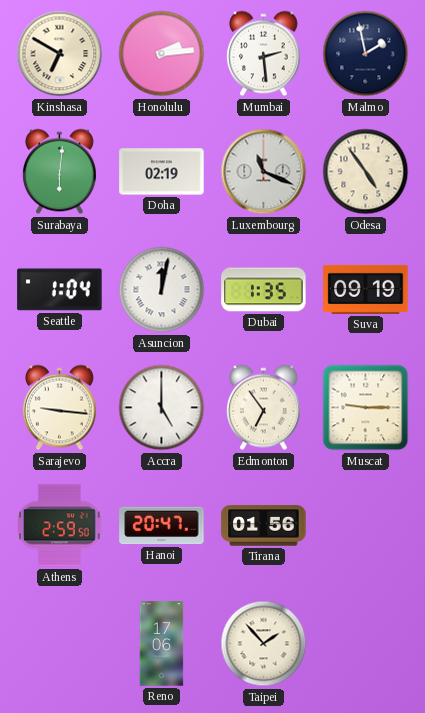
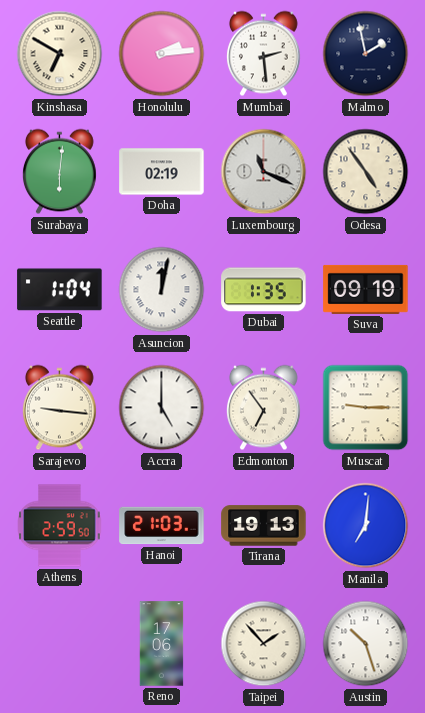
Hanoi: 20:47 -> 21:03
Tirana: 01:56 -> 19:13
Manila: none -> 7:01
Austin: none -> 10:27
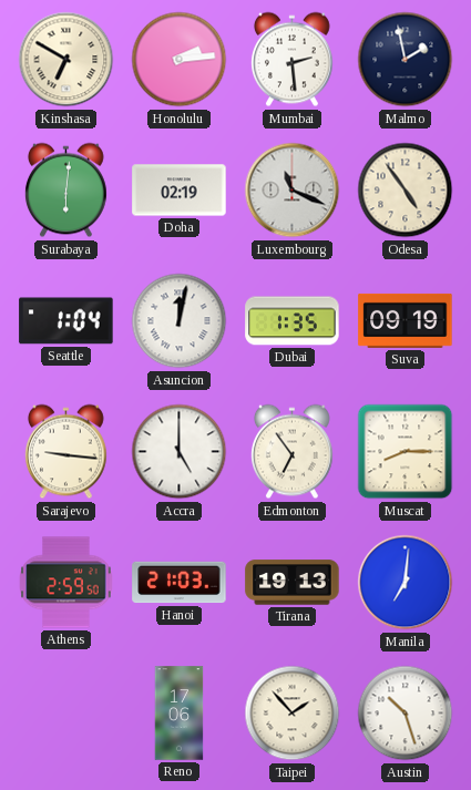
Muscat: 9:15 -> 8:15
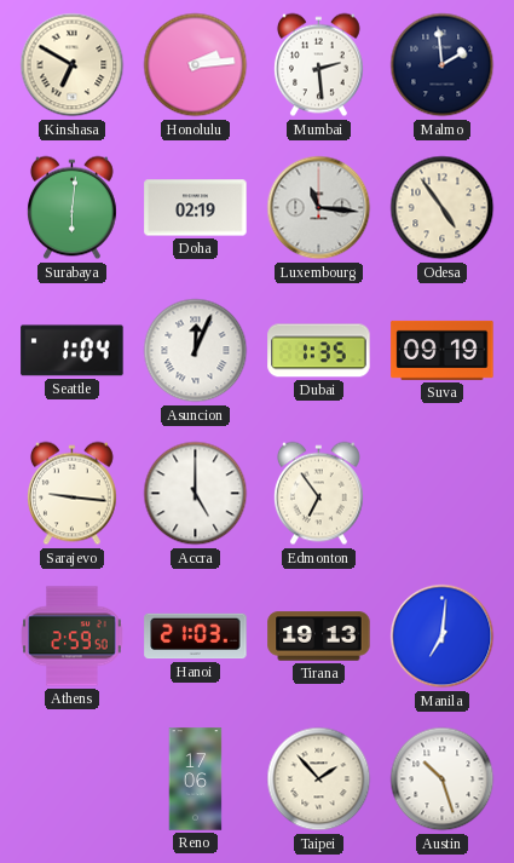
Malmo: 1:58 -> 1:59
Luxembourg: 11:19 -> 11:16
Asuncion: 12:02 -> 12:04
Muscat: 8:15 -> none
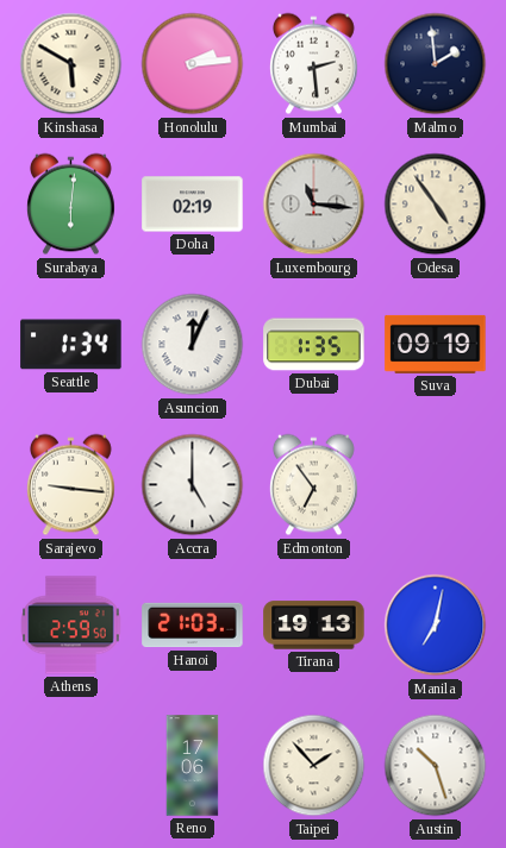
Kinshasa: 6:50 -> 5:50
Seattle: 1:04 -> 1:34
Manila: 7:01 -> 7:02
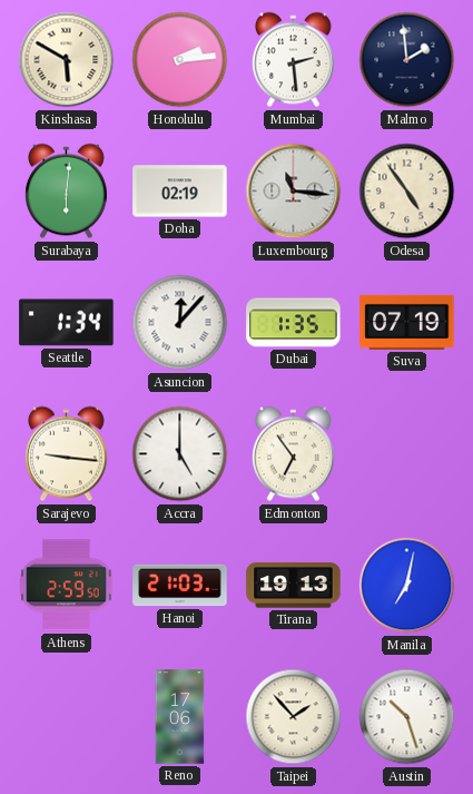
Asuncion: 12:04 -> 12:07
Suva: 09:19 -> 07:19
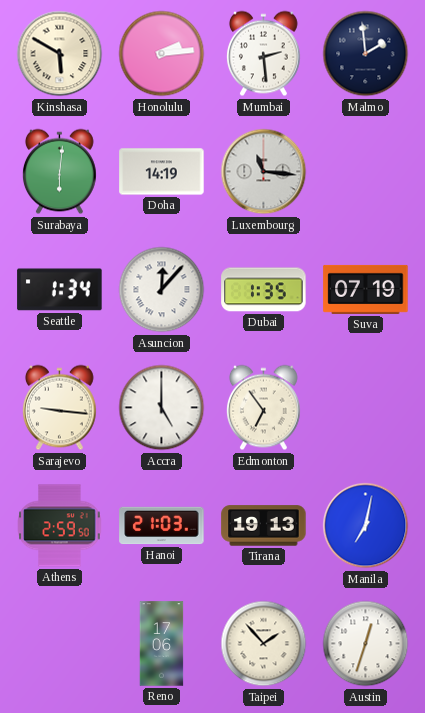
Doha: 02:19 -> 14:19
Odesa: 4:54 -> none
Austin: 10:27 -> 12:33
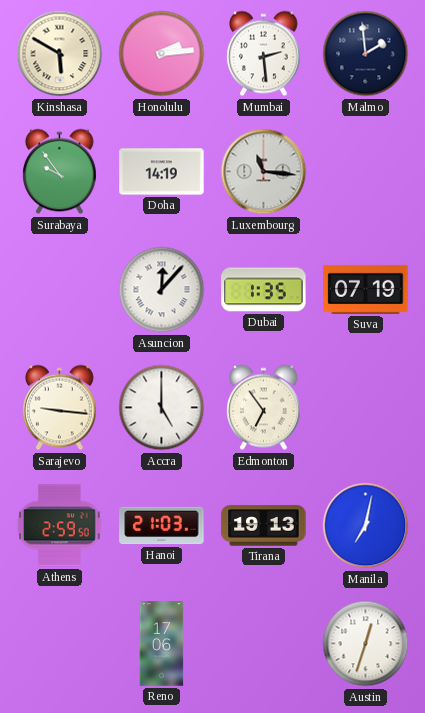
Surabaya: 6:01 -> 9:54
Seattle: 1:34 -> none
Taipei: 1:53 -> none
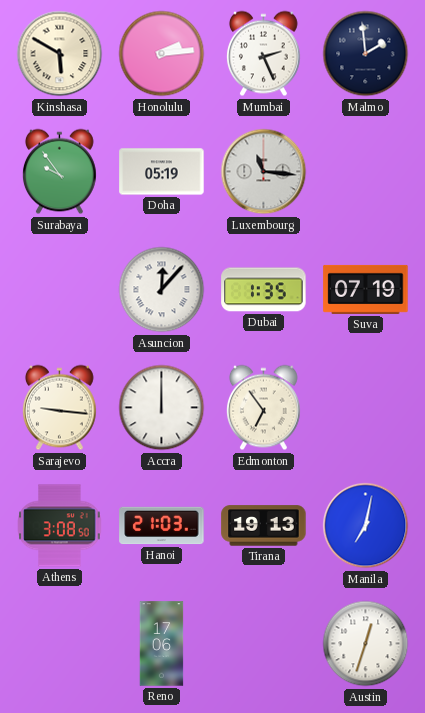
Mumbai: 2:29 -> 2:26
Doha: 14:19 -> 05:19
Accra: 5:00 -> 12:00
Athens: 2:59 -> 3:08
